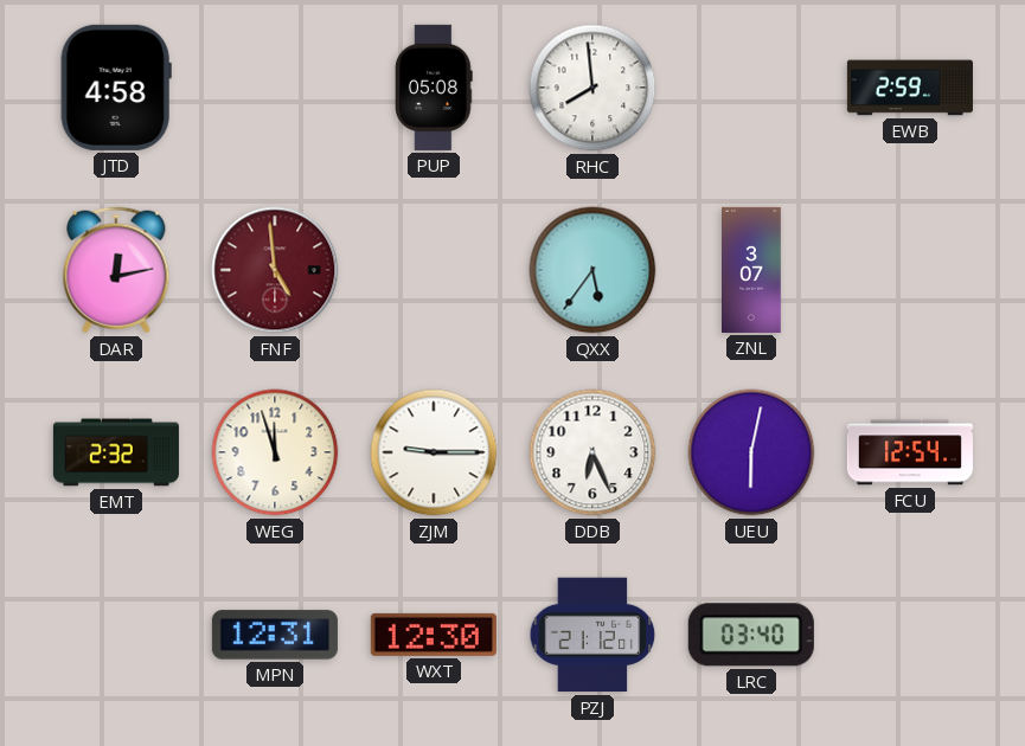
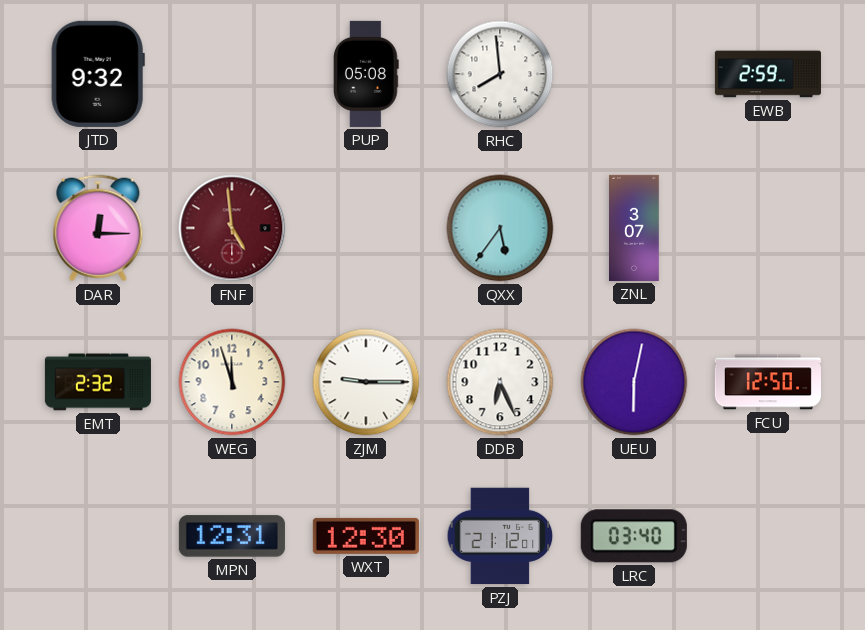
JTD: 4:58 -> 9:32
DAR: 12:13 -> 12:15
FCU: 12:54 -> 12:50
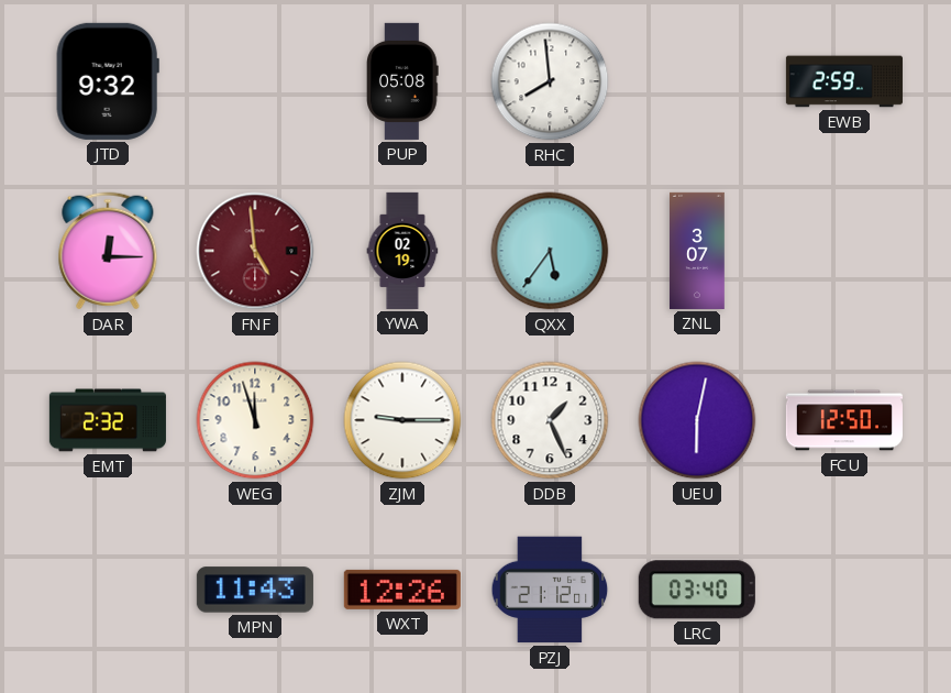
YWA: none -> 02:19
DDB: 6:26 -> 1:26
MPN: 12:31 -> 11:43
WXT: 12:30 -> 12:26
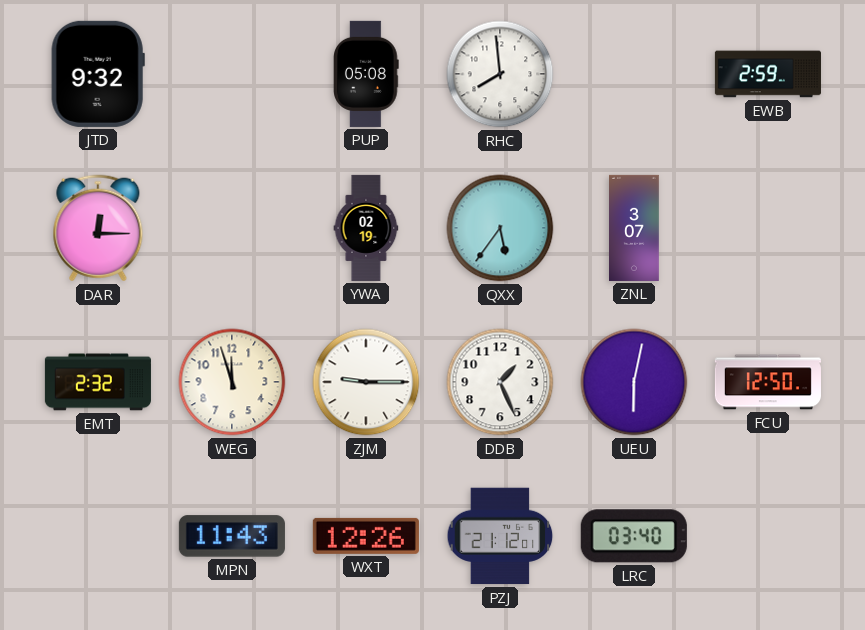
FNF: 4:59 -> none
